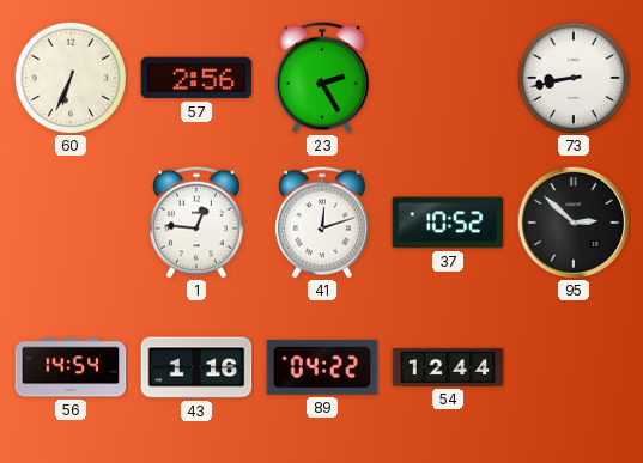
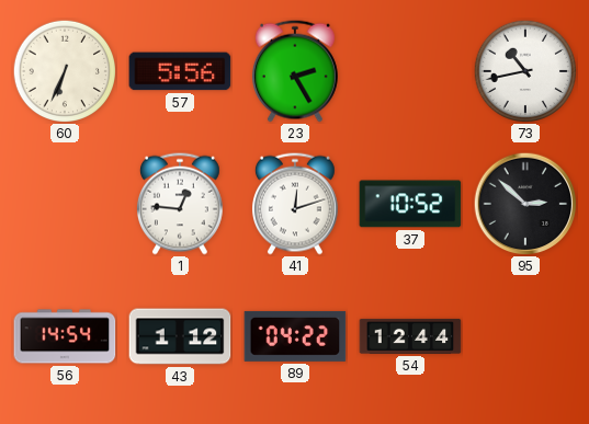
57: 2:56 -> 5:56
73: 8:43 -> 10:43
43: 1:16 -> 1:12
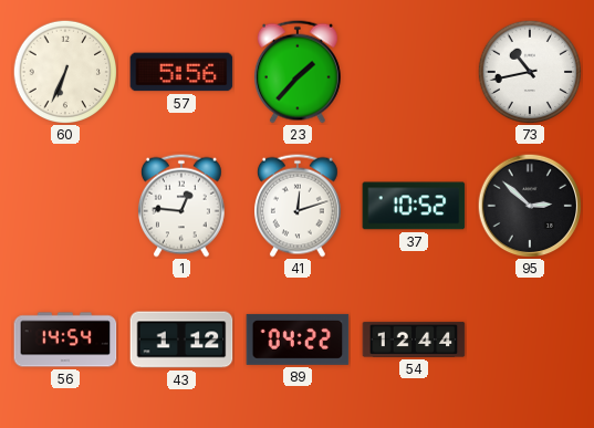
23: 2:25 -> 1:37
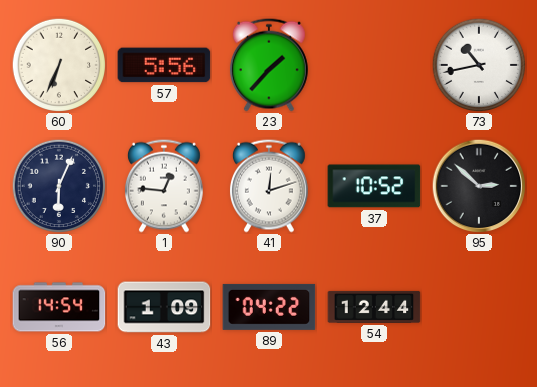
90: none -> 6:04
43: 1:12 -> 1:09
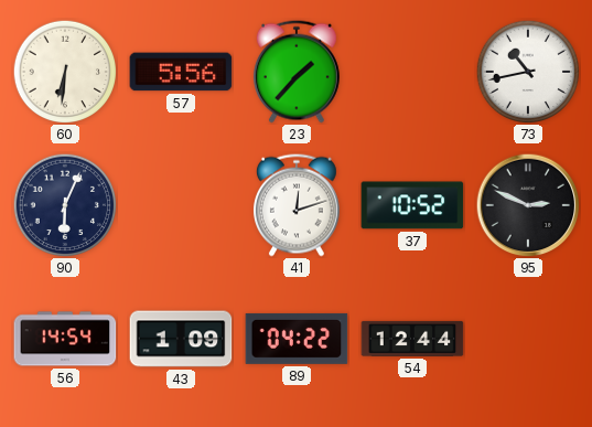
60: 6:34 -> 6:31
1: 12:46 -> none
95: 2:52 -> 2:49
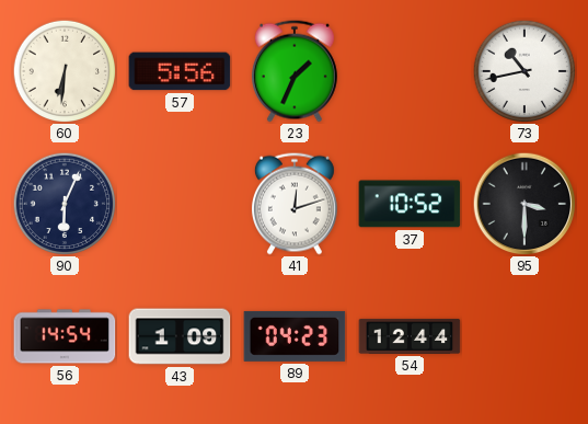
23: 1:37 -> 1:34
95: 2:49 -> 3:30
89: 04:22 -> 04:23
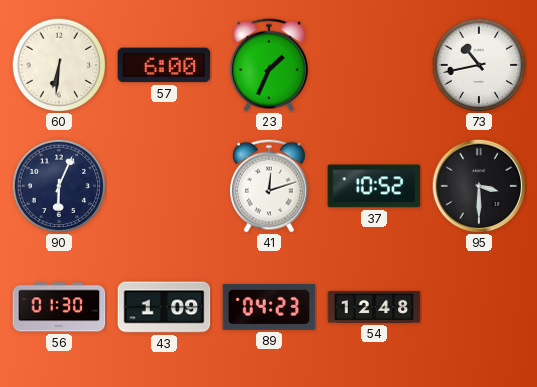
57: 5:56 -> 6:00
56: 14:54 -> 01:30
54: 12:44 -> 12:48
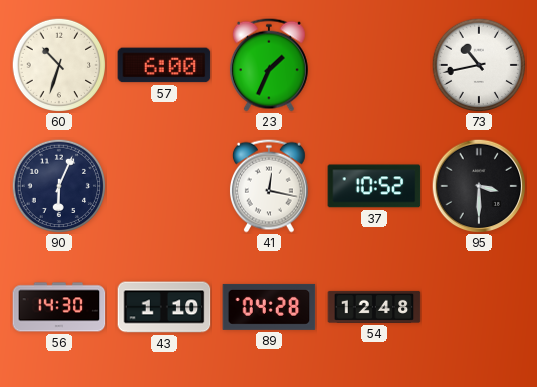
60: 6:31 -> 10:33
41: 12:12 -> 12:17
56: 01:30 -> 14:30
43: 1:09 -> 1:10
89: 04:23 -> 04:28
